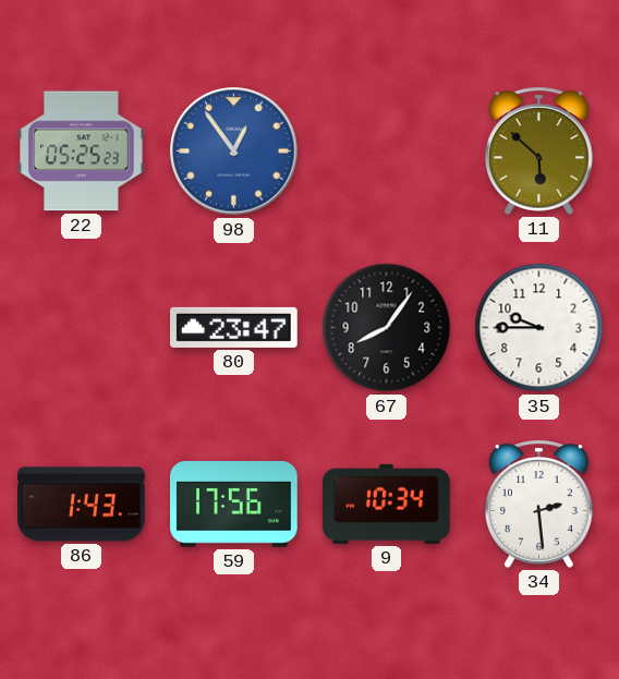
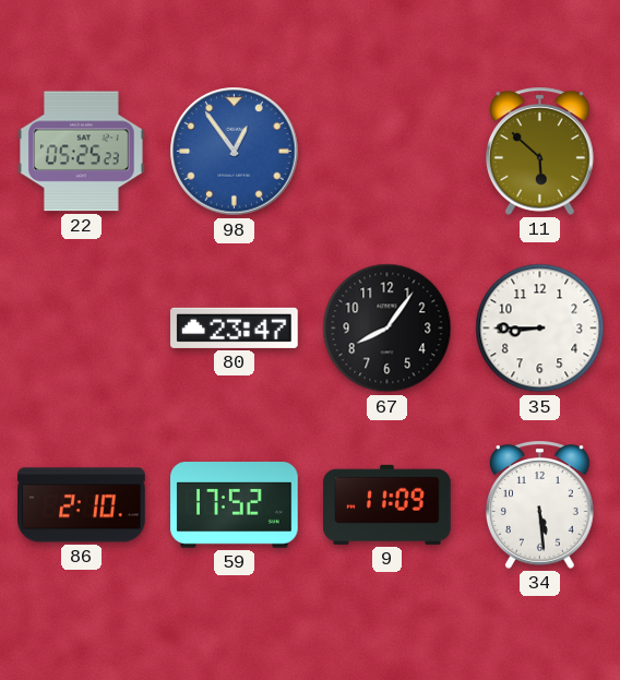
35: 9:45 -> 8:45
86: 1:43 -> 2:10
59: 17:56 -> 17:52
9: 10:34 -> 11:09
34: 2:29 -> 5:29
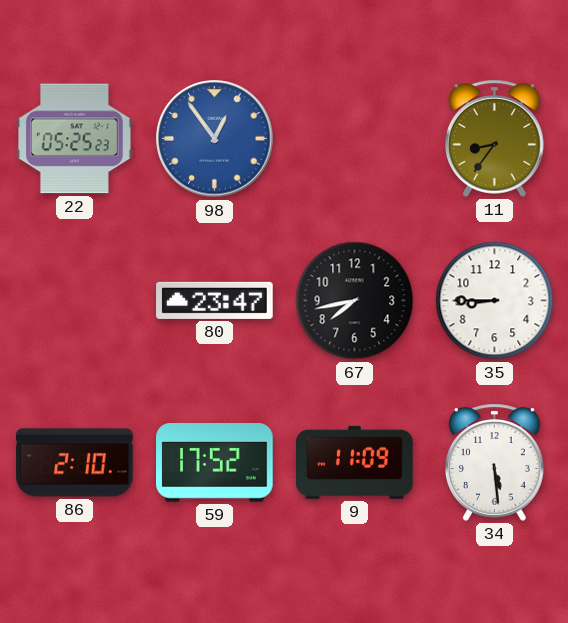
11: 5:52 -> 8:36
67: 8:06 -> 7:43
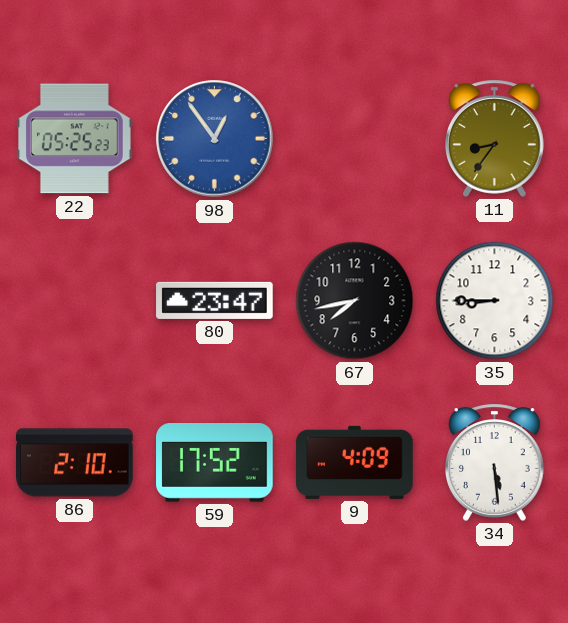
9: 11:09 -> 4:09
